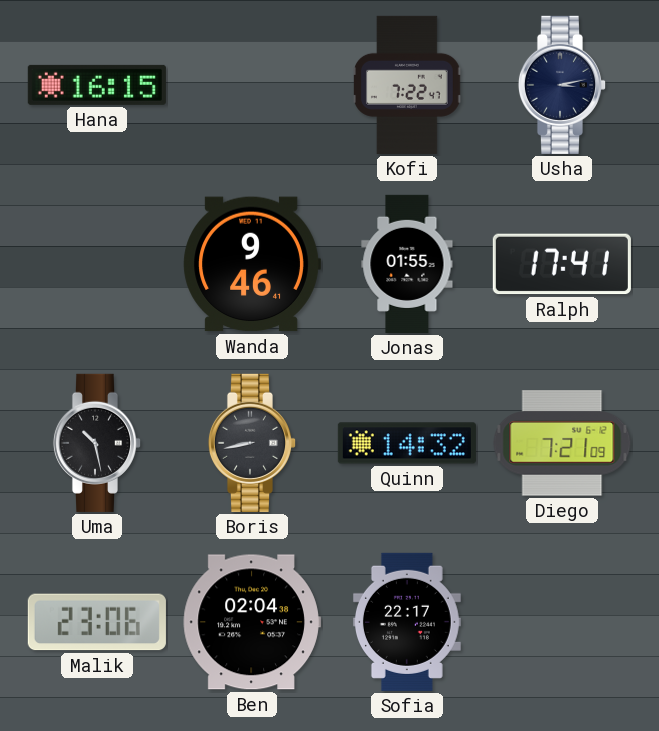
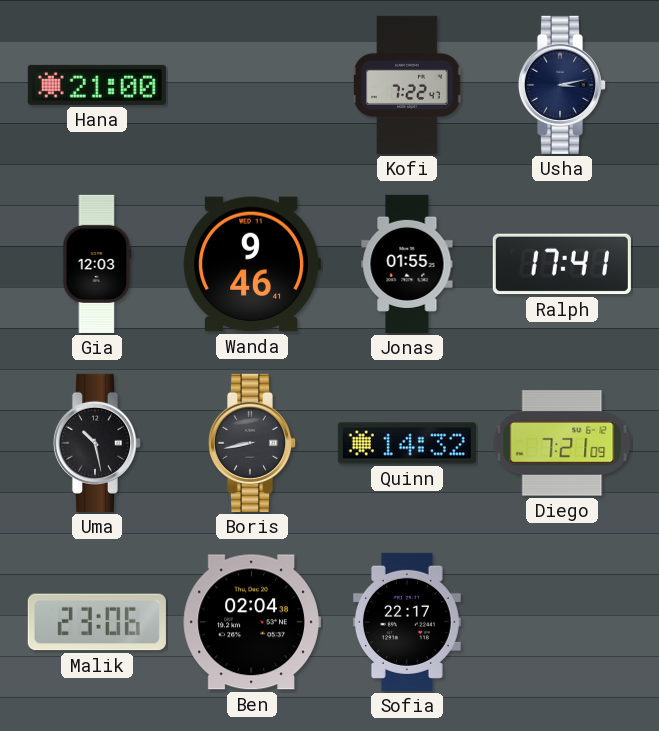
Hana: 16:15 -> 21:00
Gia: none -> 12:03
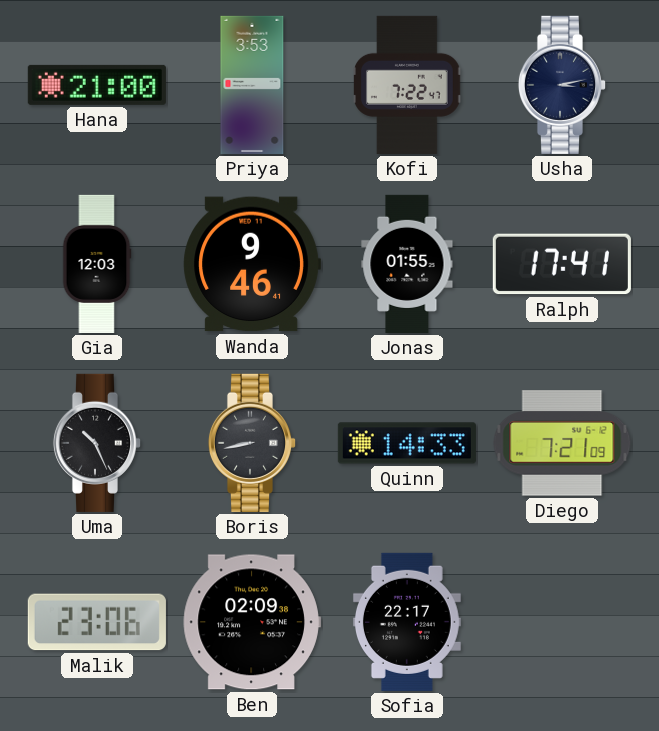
Priya: none -> 3:53
Uma: 10:28 -> 10:26
Quinn: 14:32 -> 14:33
Ben: 02:04 -> 02:09
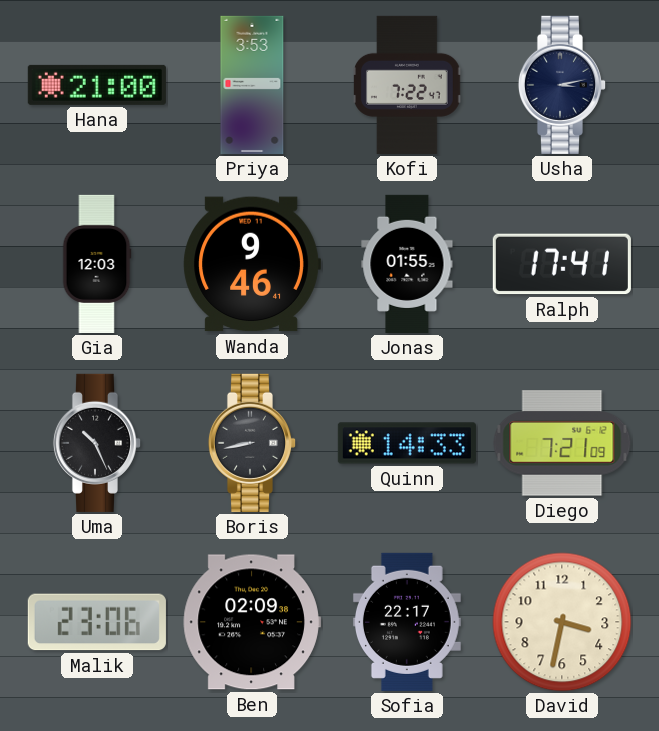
David: none -> 3:32
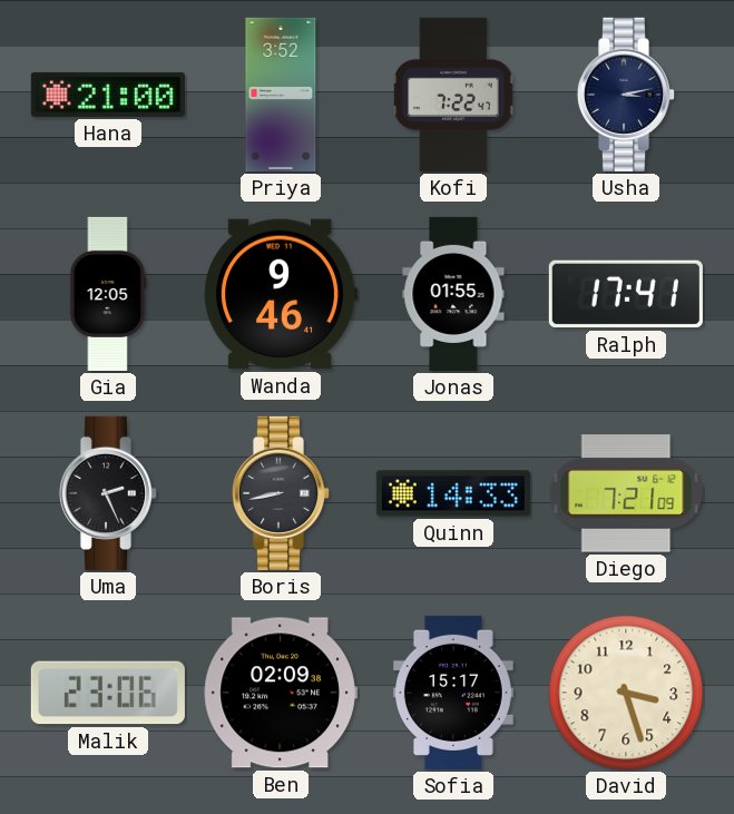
Priya: 3:53 -> 3:52
Gia: 12:03 -> 12:05
Uma: 10:26 -> 2:26
Sofia: 22:17 -> 15:17
David: 3:32 -> 3:27
